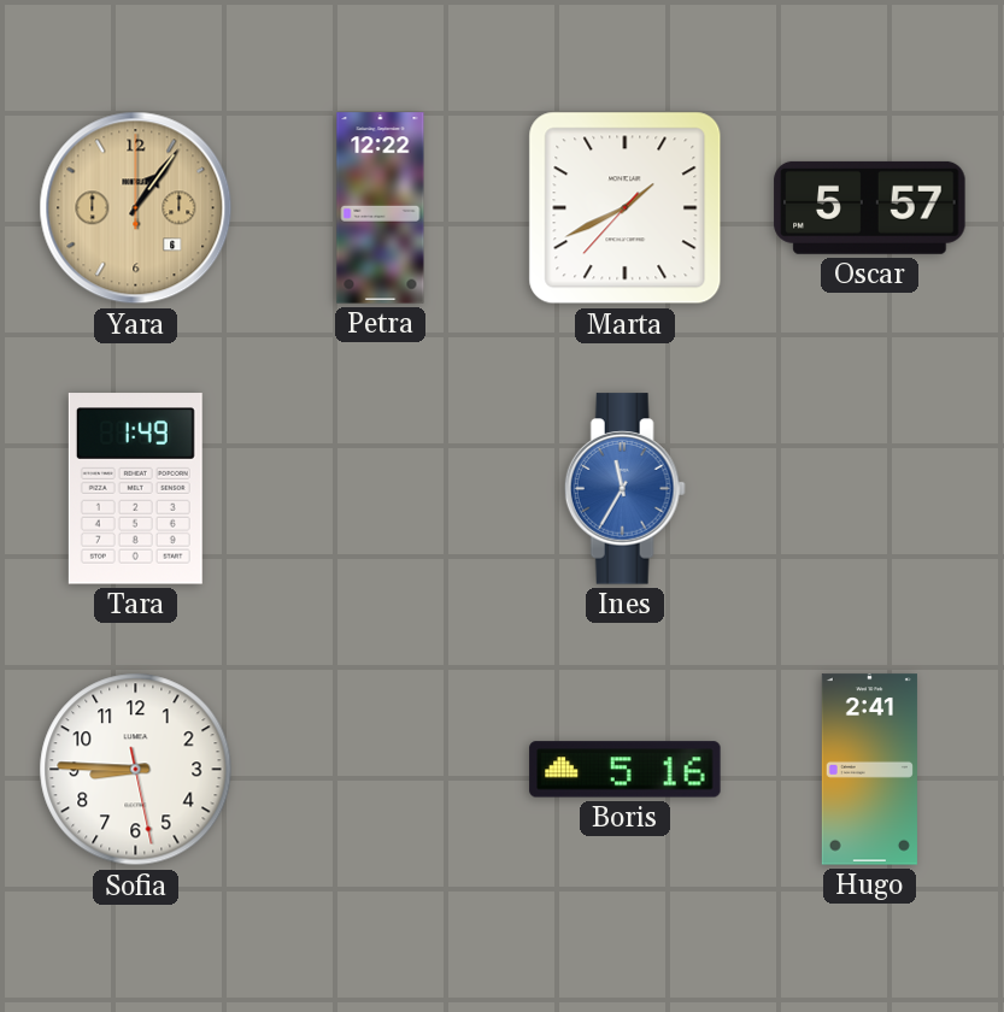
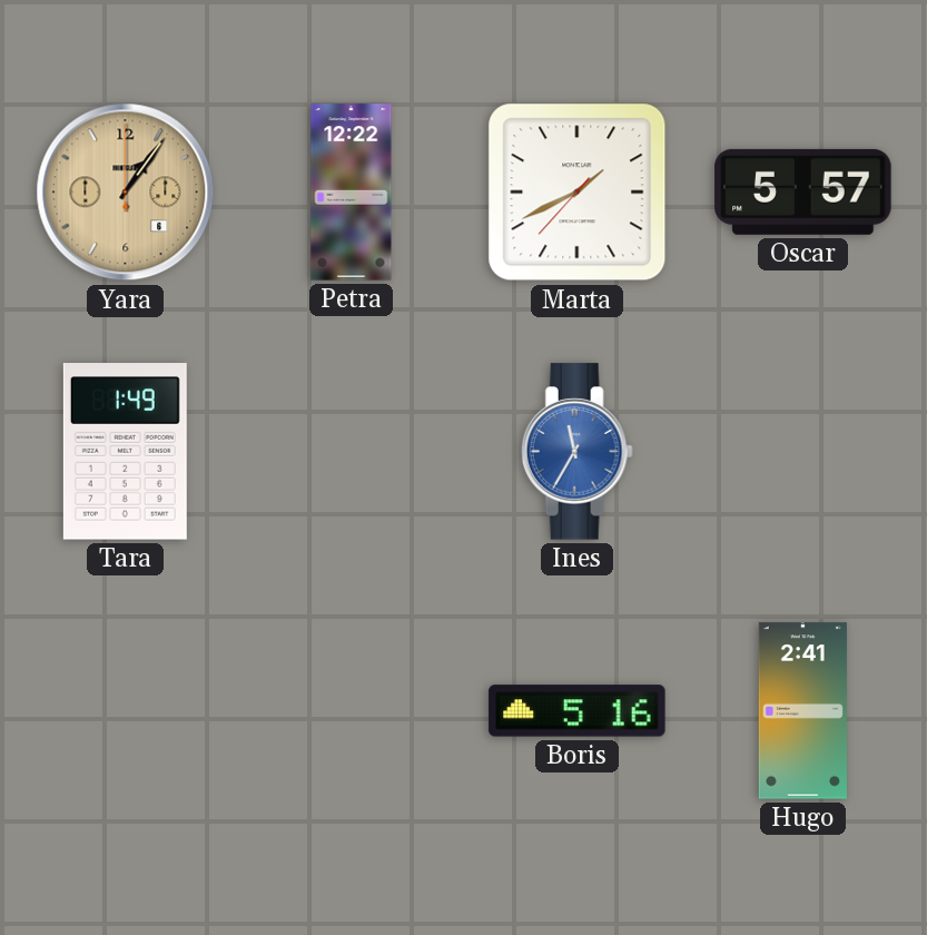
Sofia: 8:45 -> none
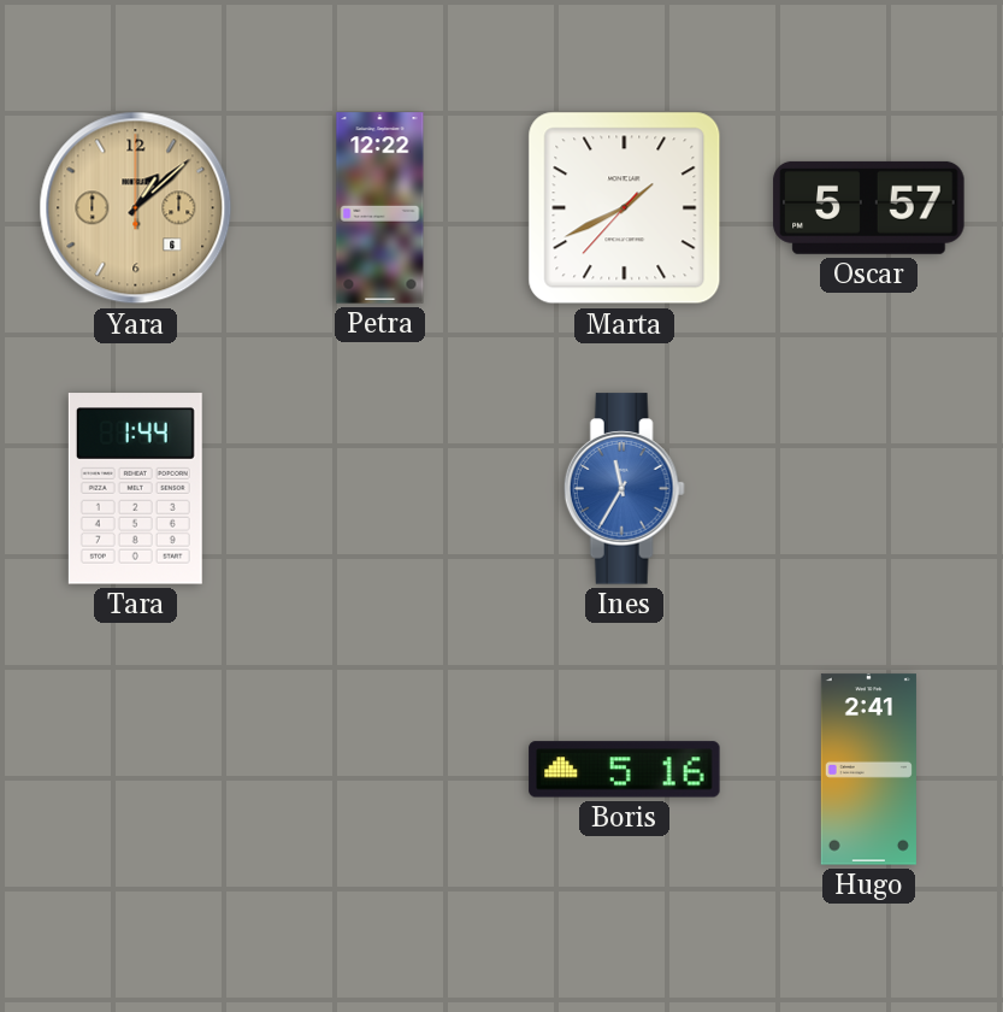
Yara: 1:06 -> 1:08
Tara: 1:49 -> 1:44
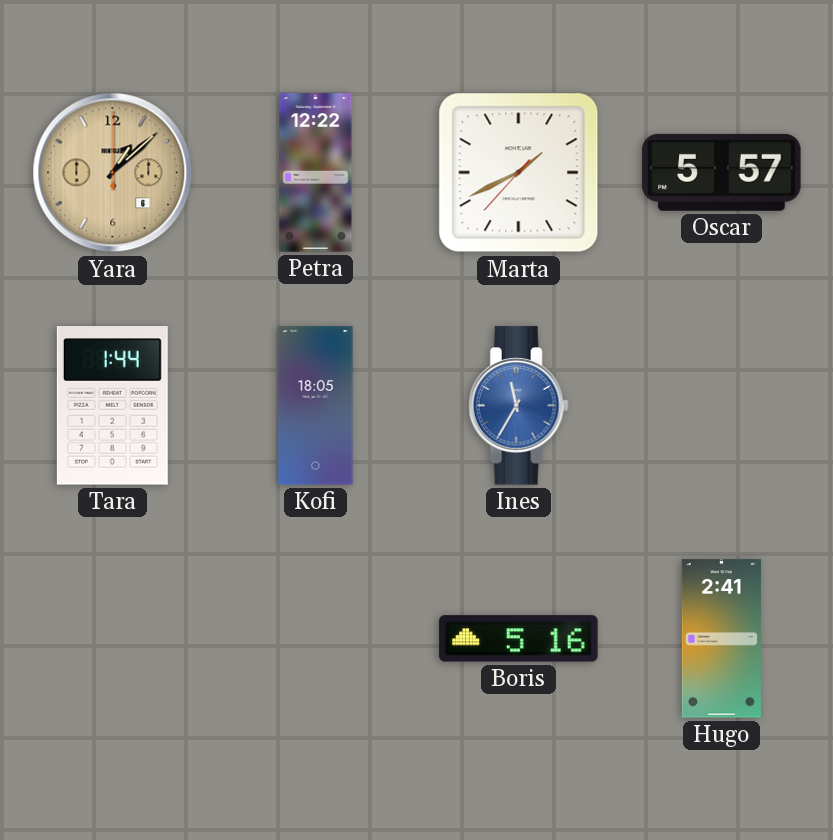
Kofi: none -> 18:05
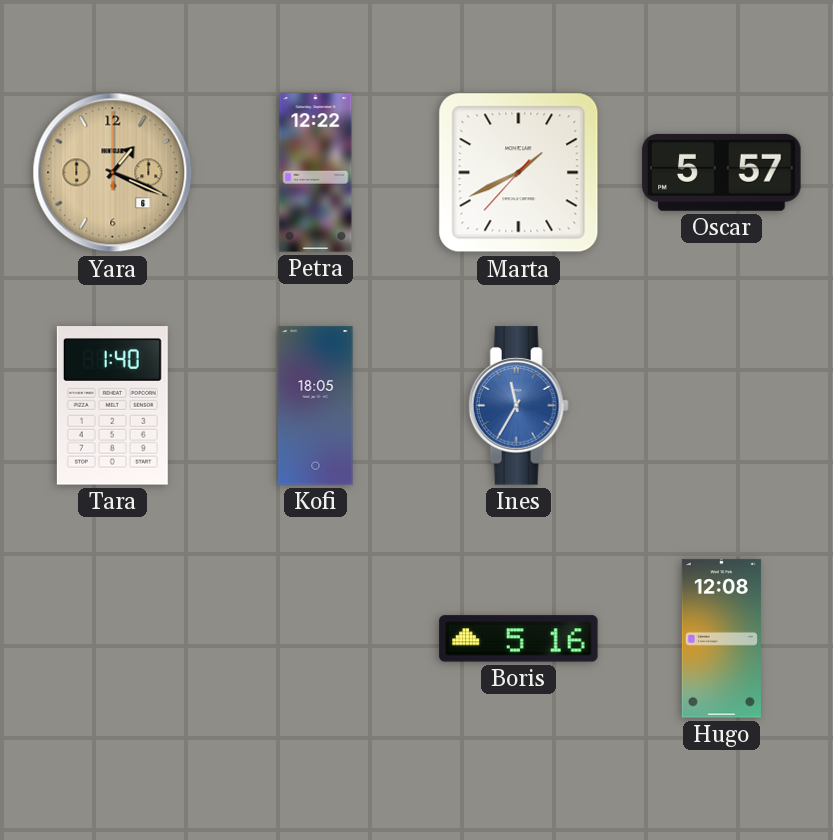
Yara: 1:08 -> 1:19
Tara: 1:44 -> 1:40
Hugo: 2:41 -> 12:08
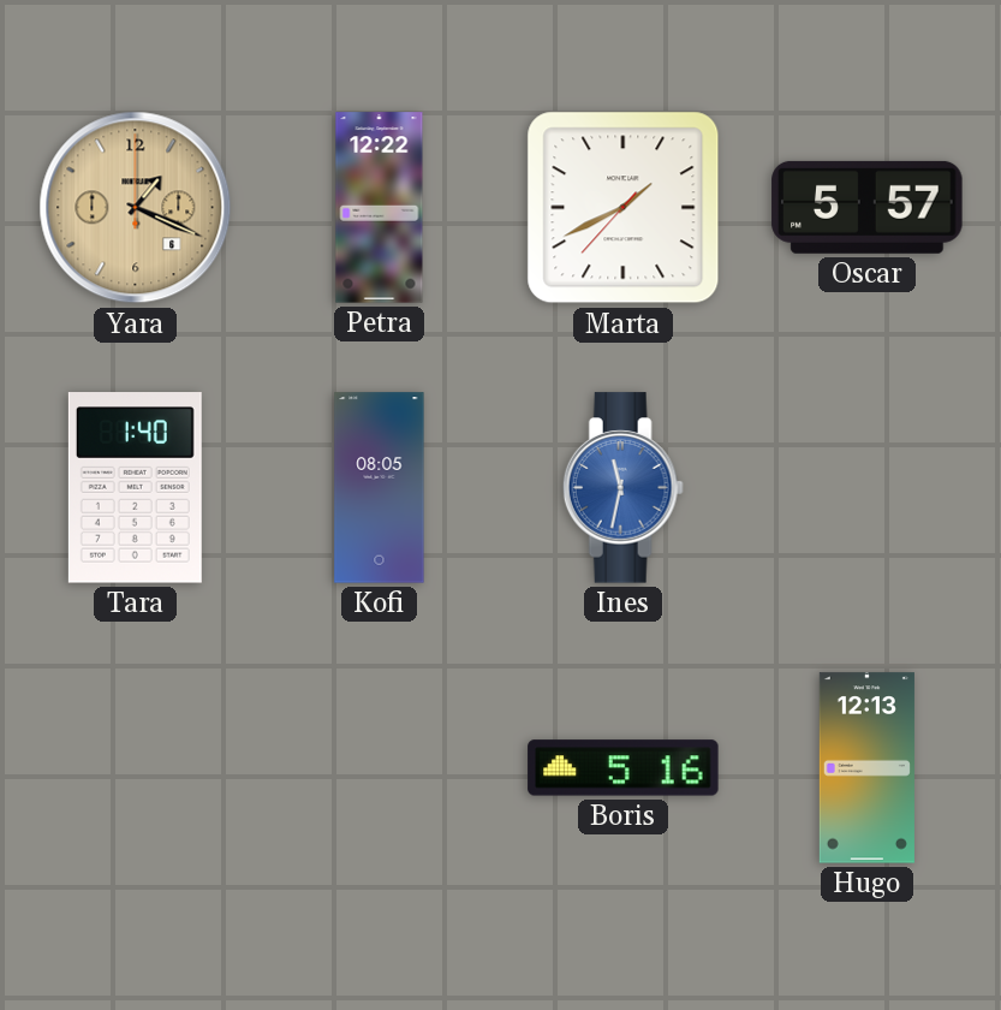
Kofi: 18:05 -> 08:05
Ines: 11:35 -> 11:32
Hugo: 12:08 -> 12:13
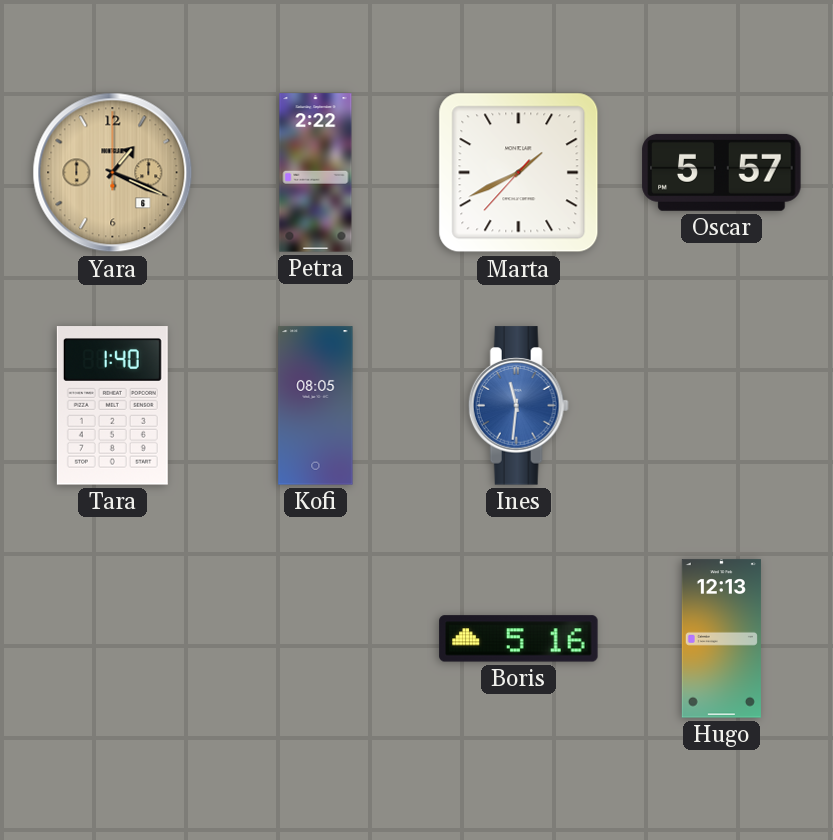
Petra: 12:22 -> 2:22
Ines: 11:32 -> 11:31
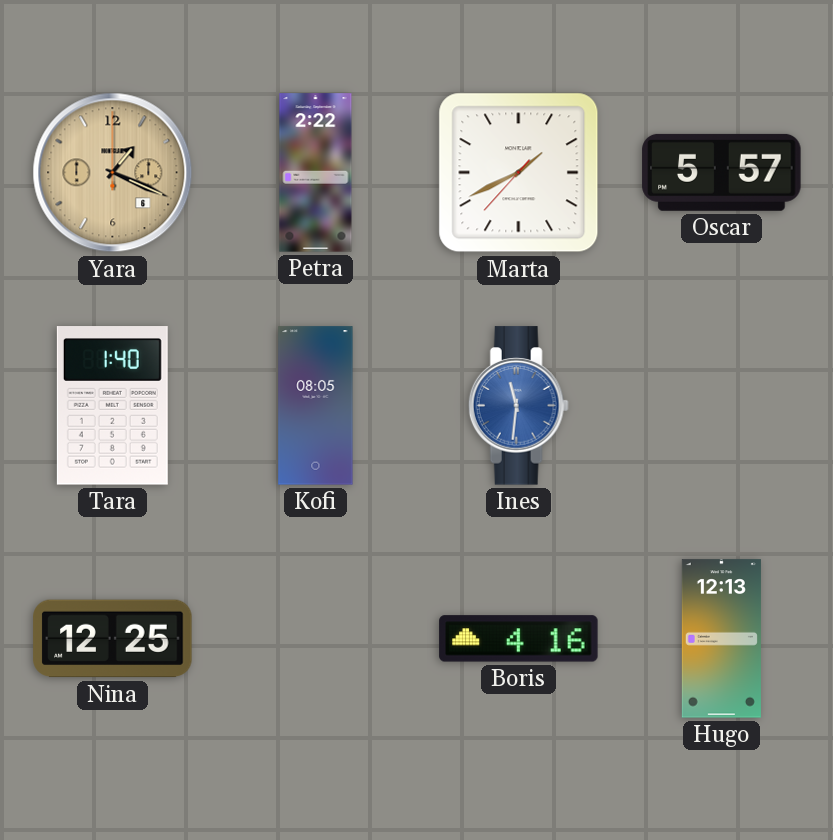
Nina: none -> 12:25
Boris: 5:16 -> 4:16
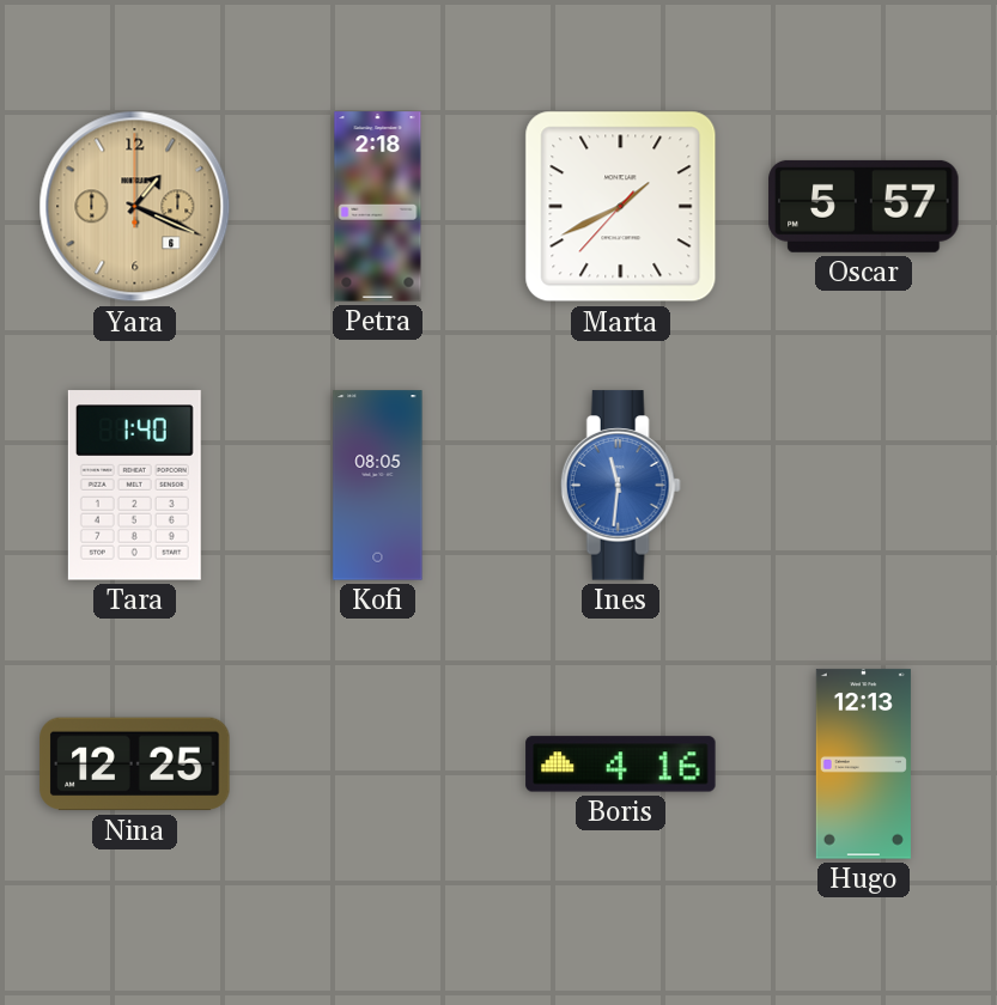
Petra: 2:22 -> 2:18
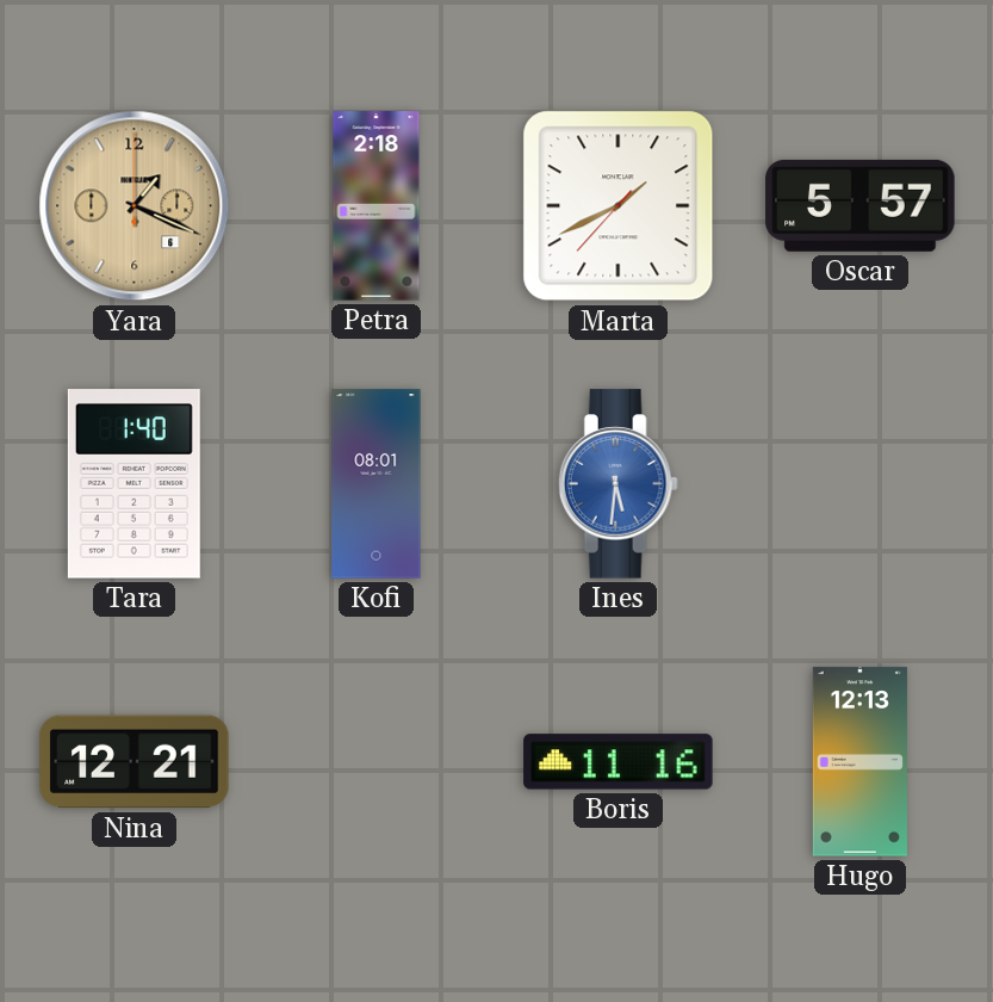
Kofi: 08:05 -> 08:01
Ines: 11:31 -> 5:31
Nina: 12:25 -> 12:21
Boris: 4:16 -> 11:16
